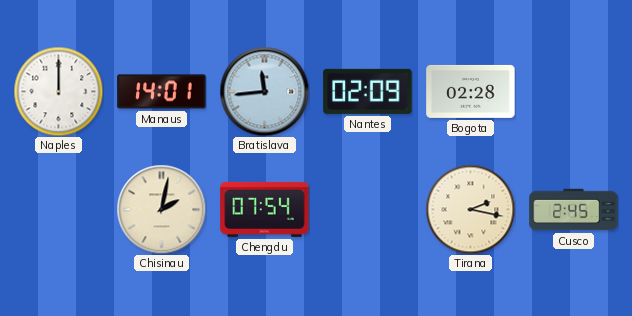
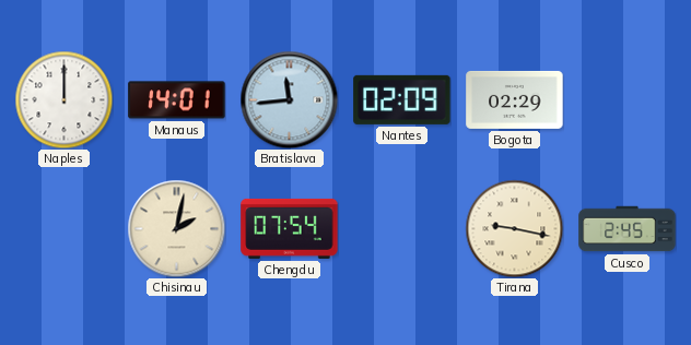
Bogota: 02:28 -> 02:29
Tirana: 2:17 -> 9:17
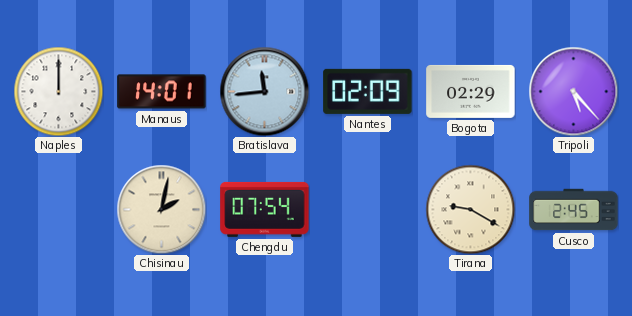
Tripoli: none -> 5:23
Tirana: 9:17 -> 9:20
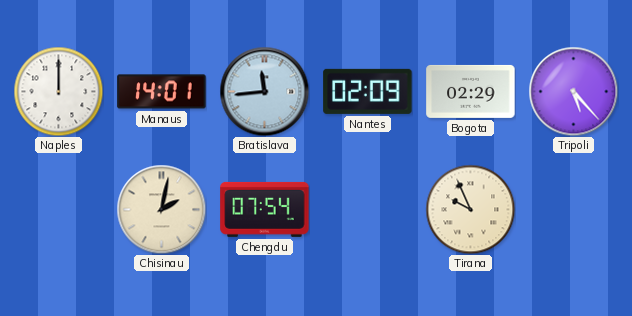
Tirana: 9:20 -> 9:56
Cusco: 2:45 -> none
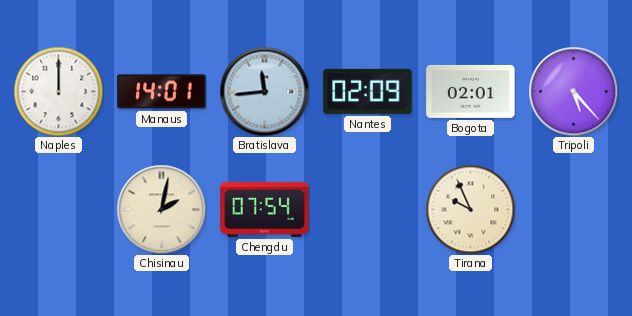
Bogota: 02:29 -> 02:01
